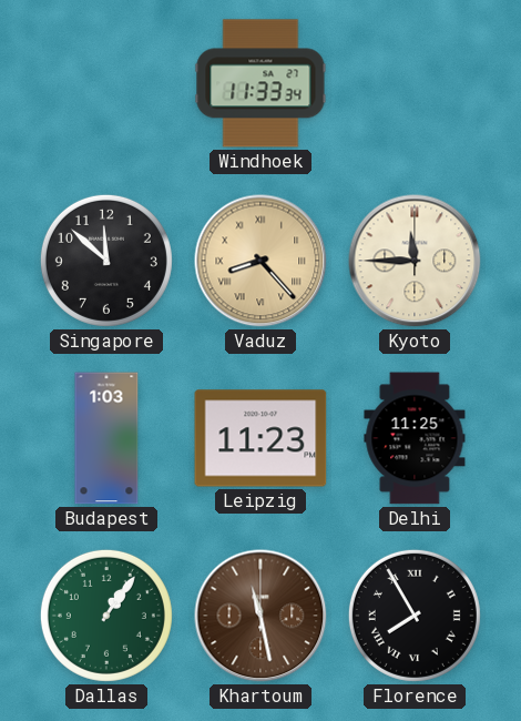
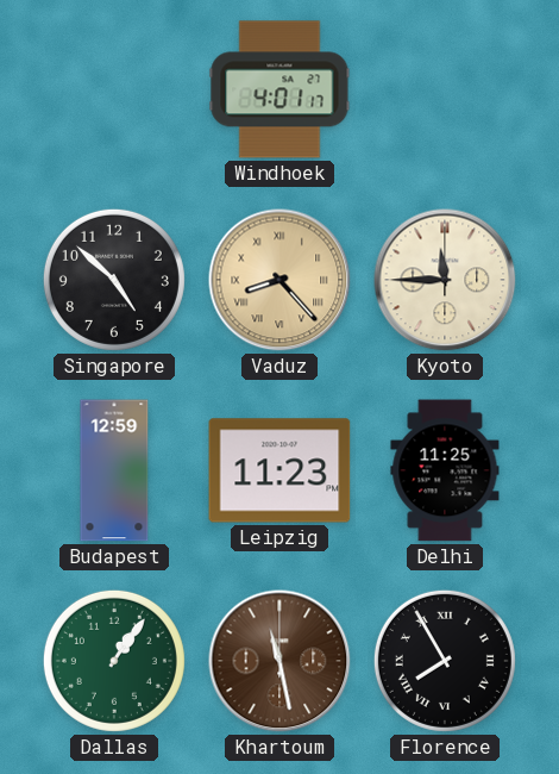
Windhoek: 11:33 -> 4:01
Singapore: 11:52 -> 4:52
Budapest: 1:03 -> 12:59
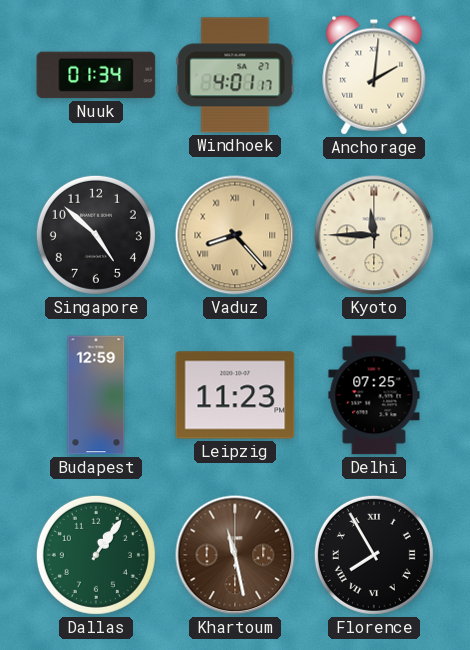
Nuuk: none -> 01:34
Anchorage: none -> 2:01
Delhi: 11:25 -> 07:25
